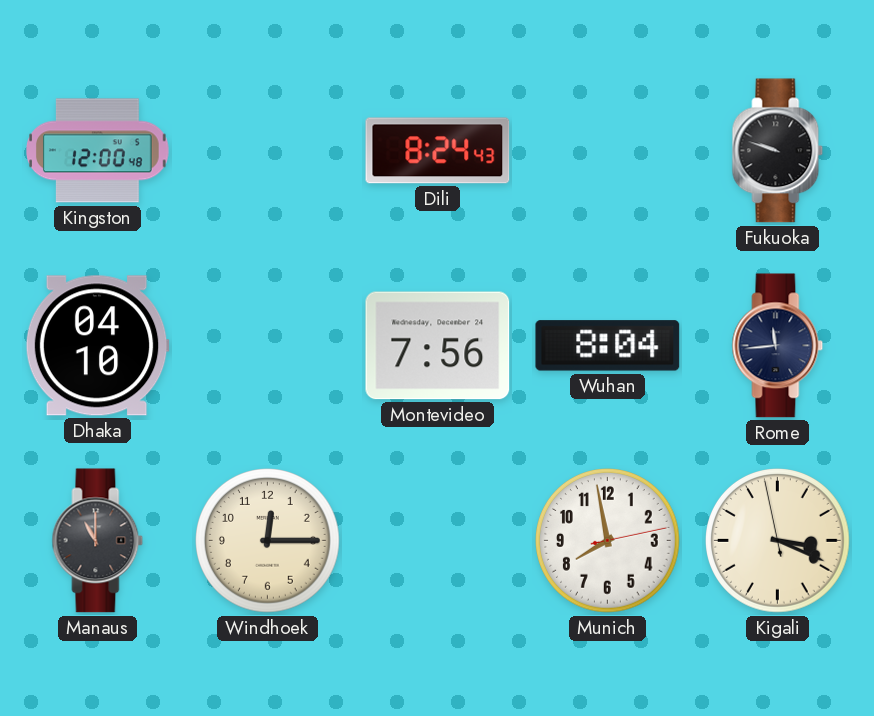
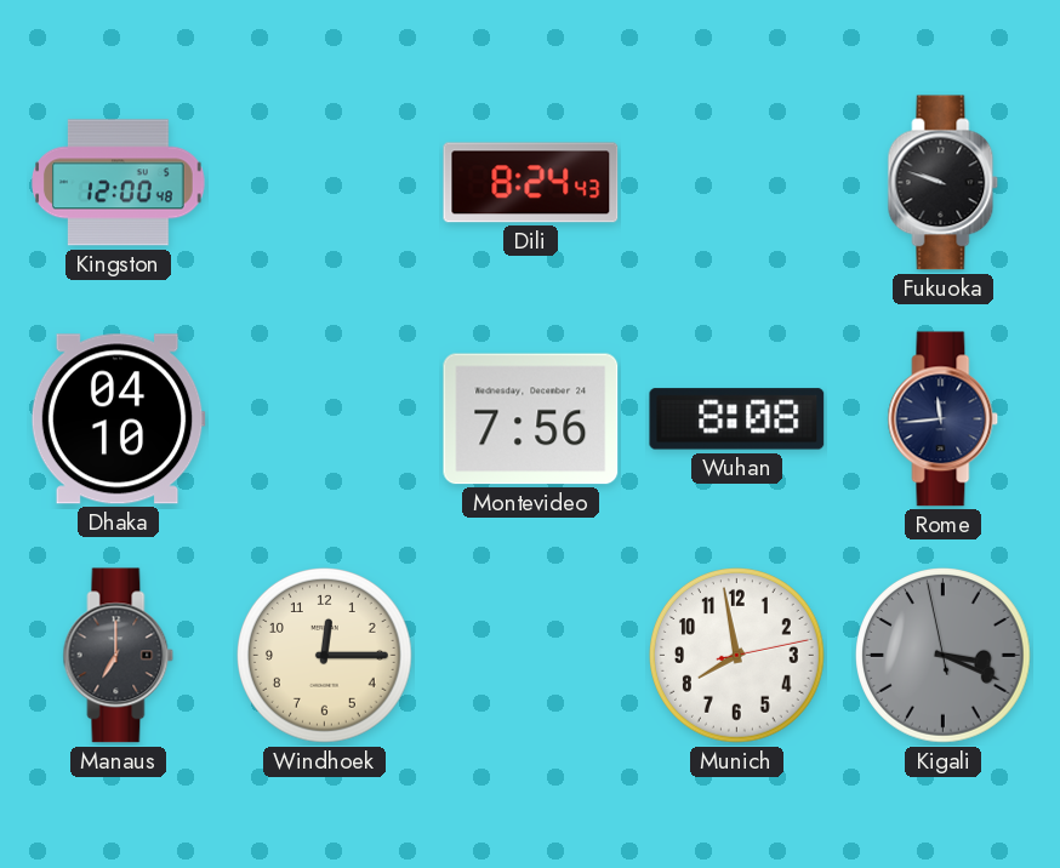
Wuhan: 8:04 -> 8:08
Manaus: 11:00 -> 7:00
Kigali dial: cream -> grey
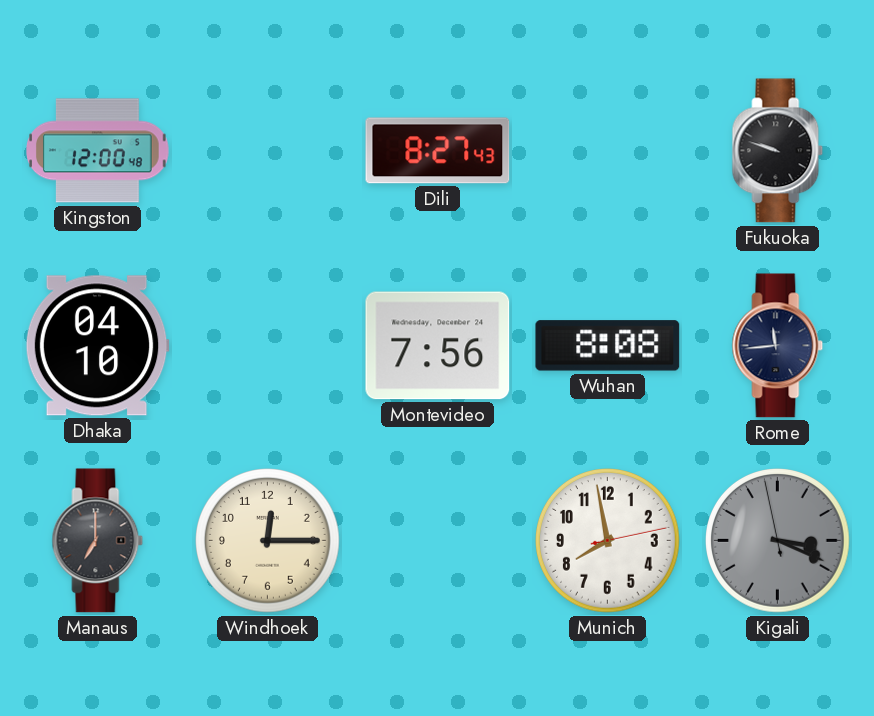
Dili: 8:24 -> 8:27
